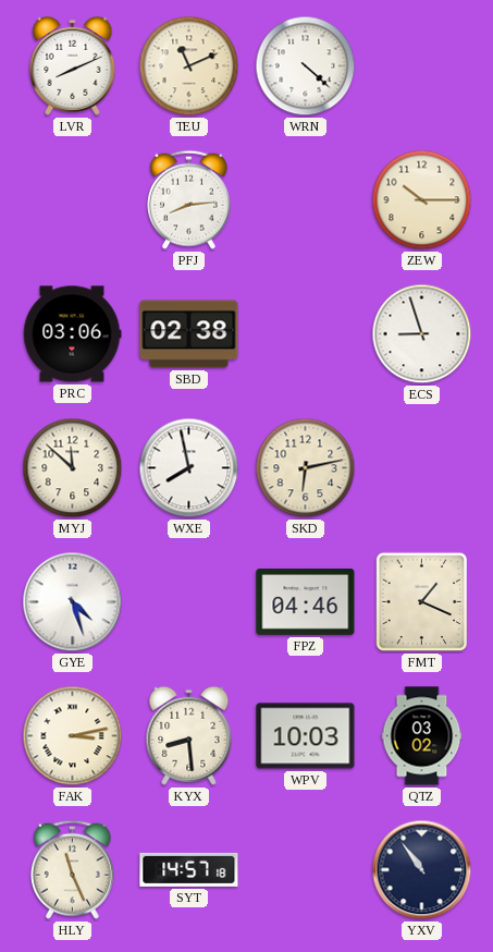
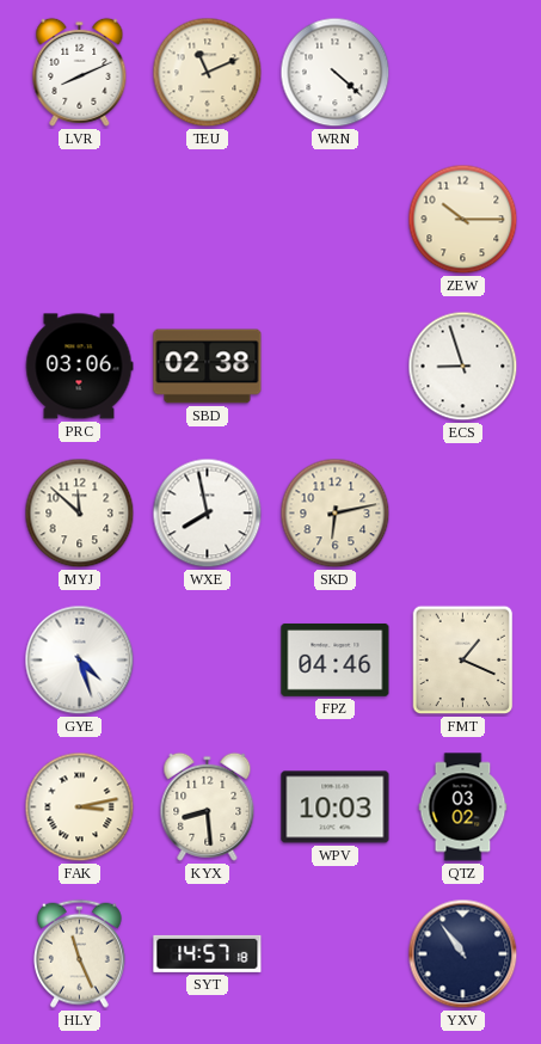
PFJ: 8:14 -> none
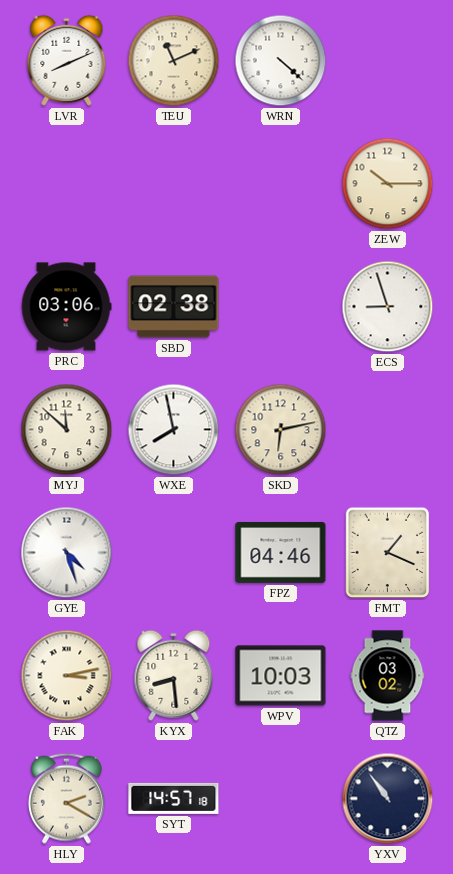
HLY: 11:26 -> 2:20
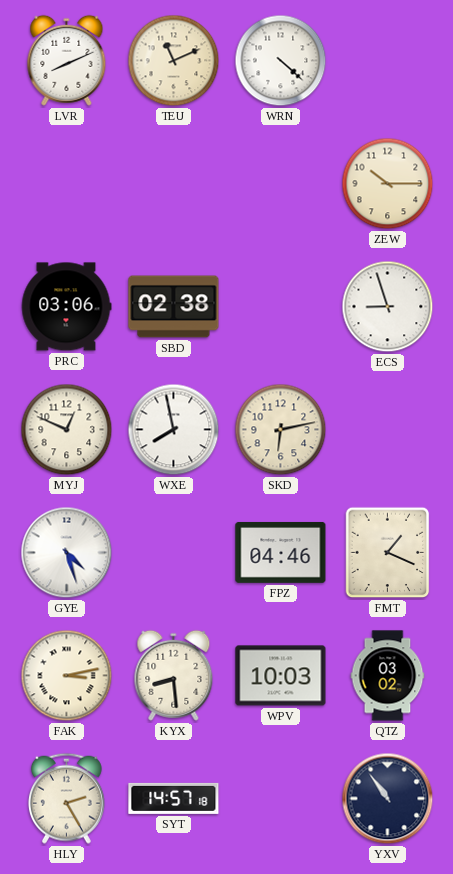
MYJ: 11:52 -> 12:49
HLY: 2:20 -> 2:25
